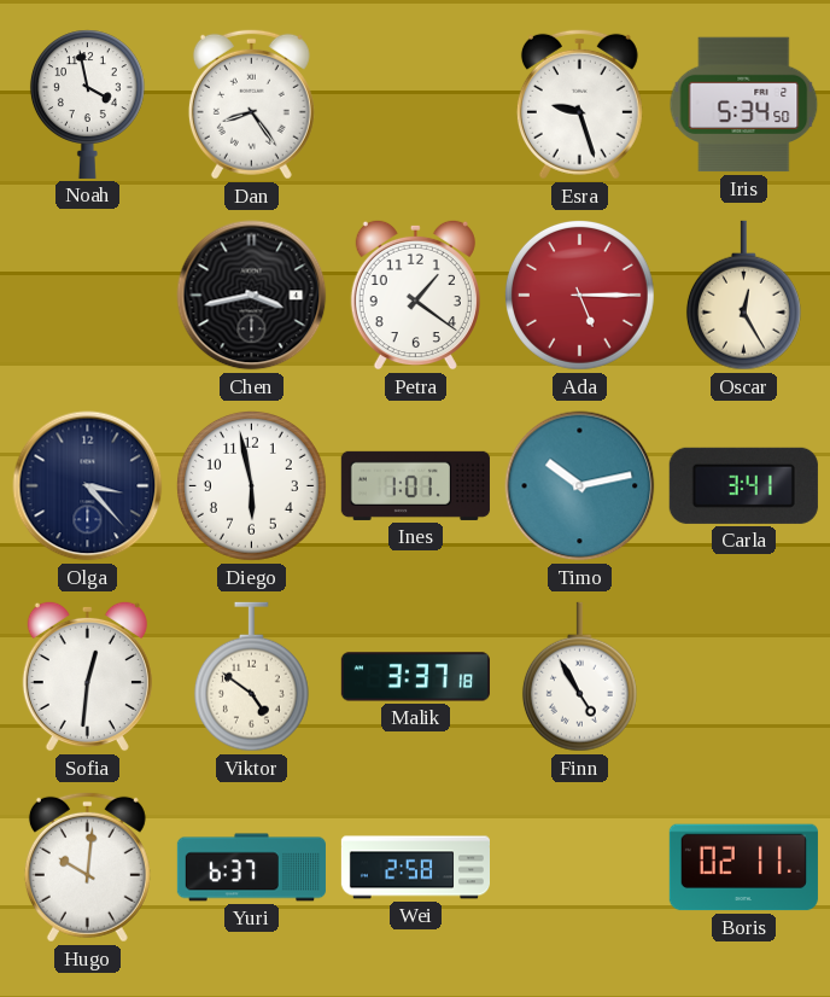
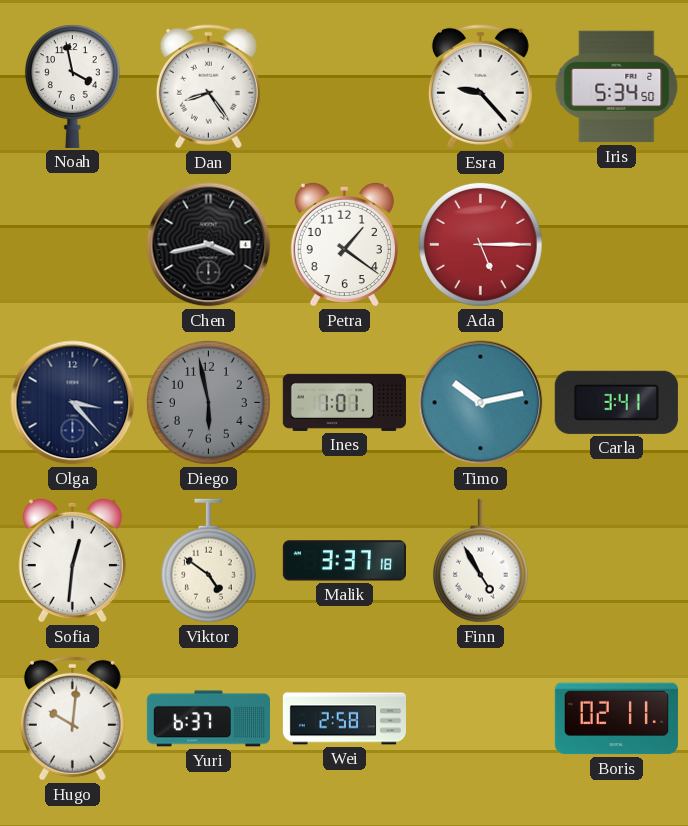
Esra: 9:27 -> 9:23
Oscar: 12:25 -> none
Diego dial: white -> grey
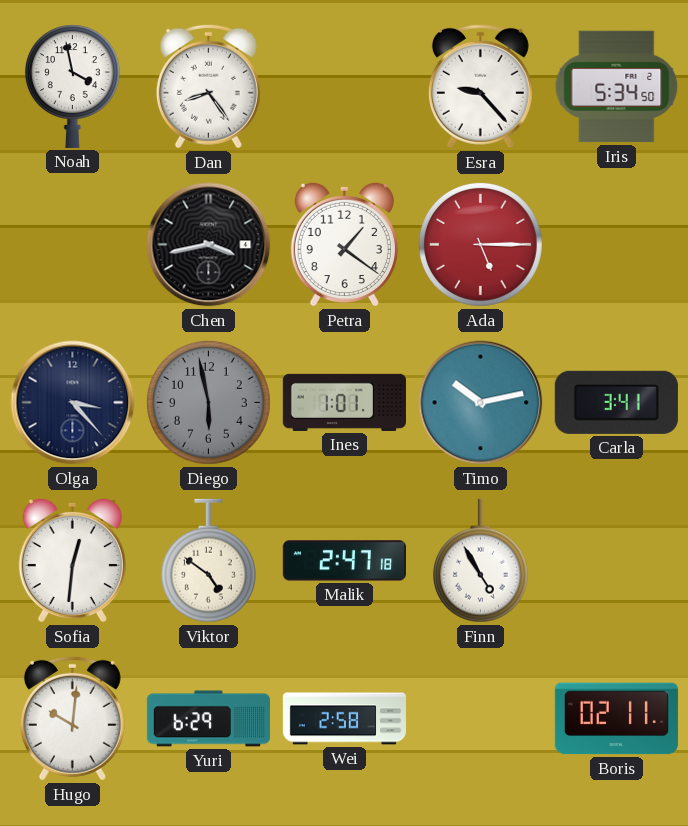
Malik: 3:37 -> 2:47
Yuri: 6:37 -> 6:29
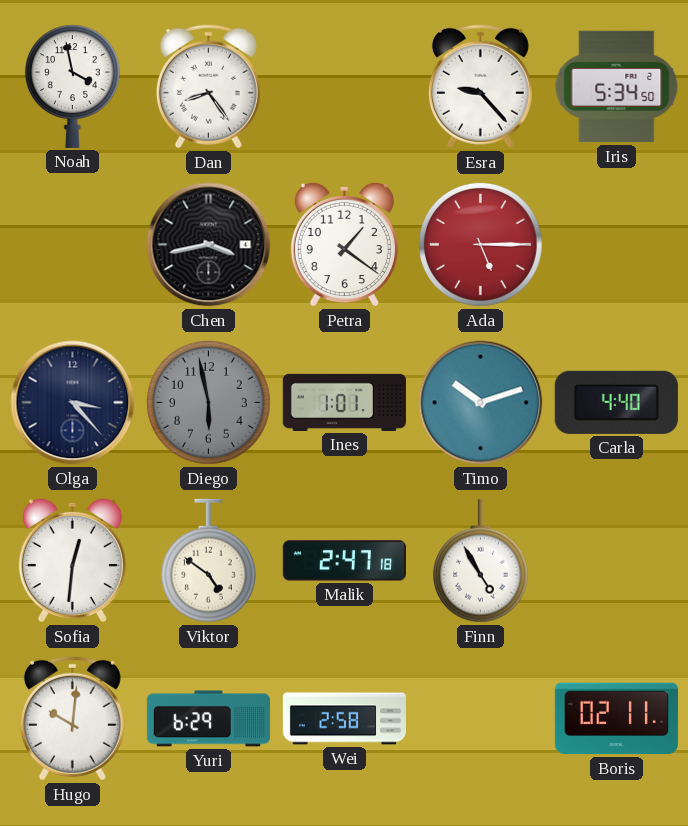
Timo: 10:13 -> 10:12
Carla: 3:41 -> 4:40
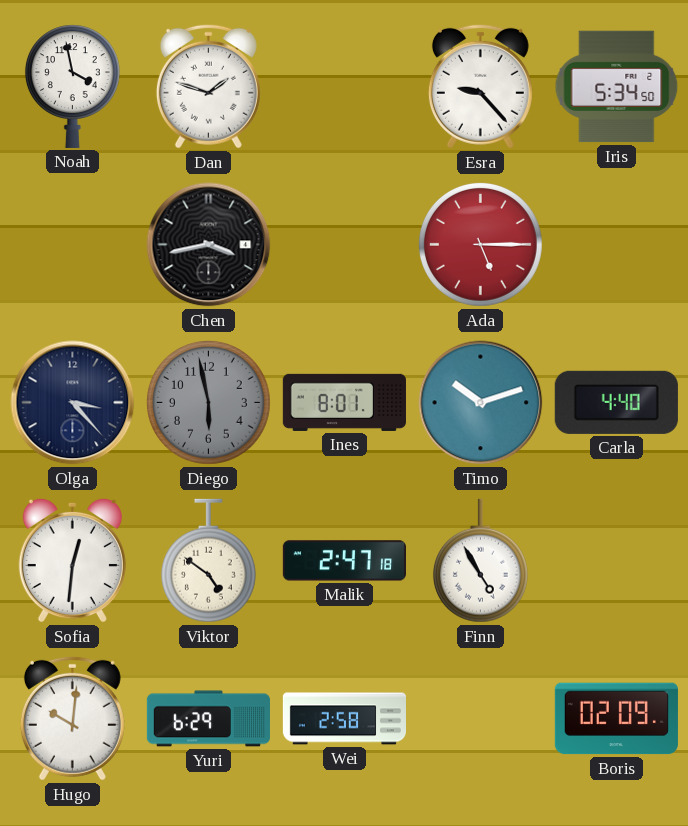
Dan: 8:24 -> 1:48
Petra: 1:21 -> none
Ines: 1:01 -> 8:01
Boris: 02:11 -> 02:09
